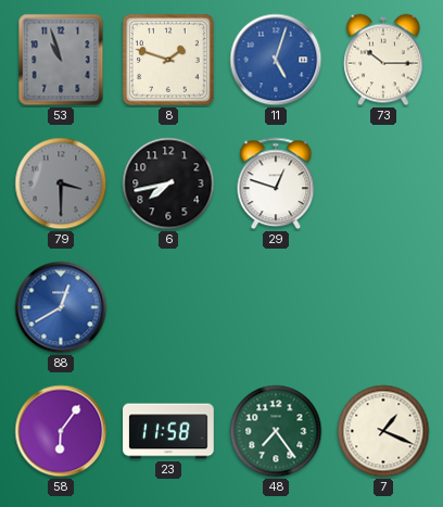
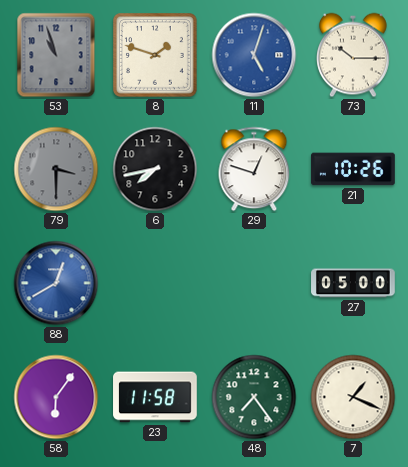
21: none -> 10:26
27: none -> 05:00
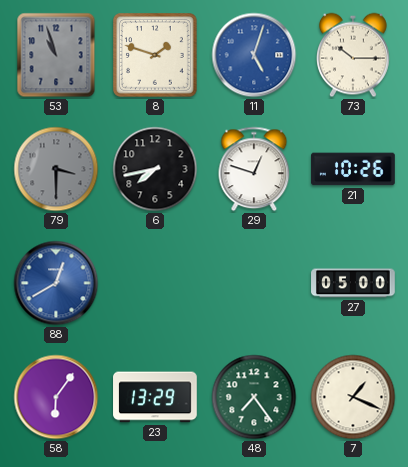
23: 11:58 -> 13:29
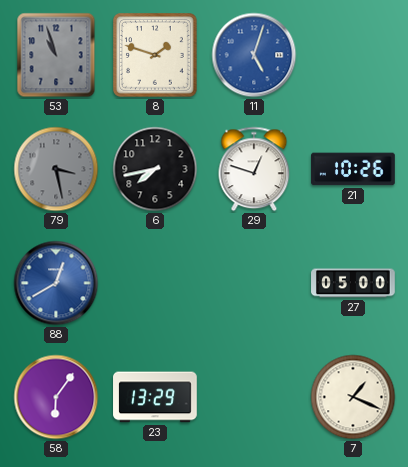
73: 10:15 -> none
79: 3:30 -> 3:28
48: 7:24 -> none
